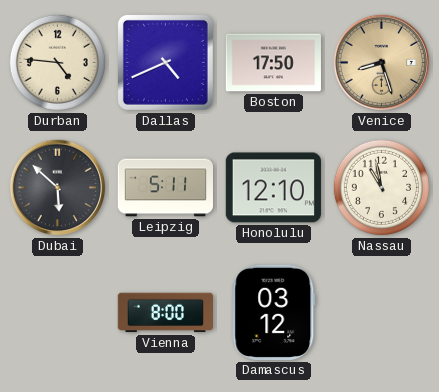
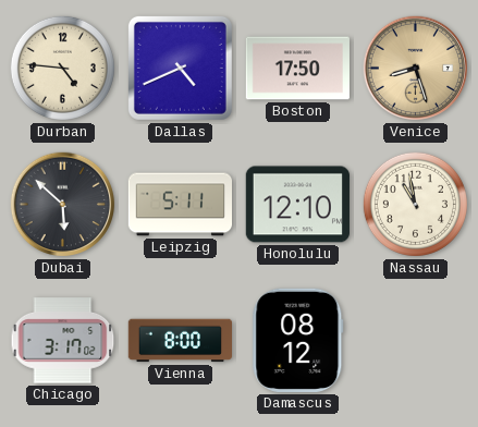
Chicago: none -> 3:17
Damascus: 03:12 -> 08:12
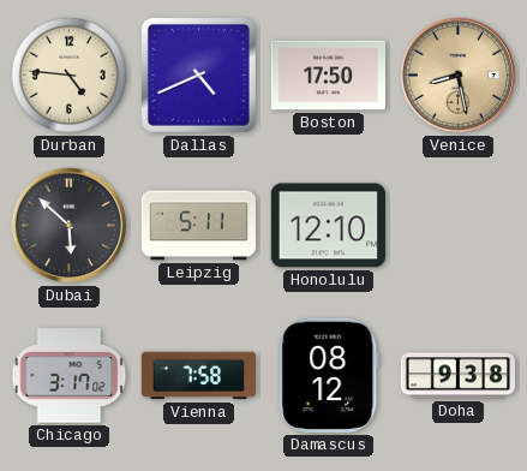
Venice: 8:27 -> 8:28
Nassau: 10:58 -> none
Vienna: 8:00 -> 7:58
Doha: none -> 9:38
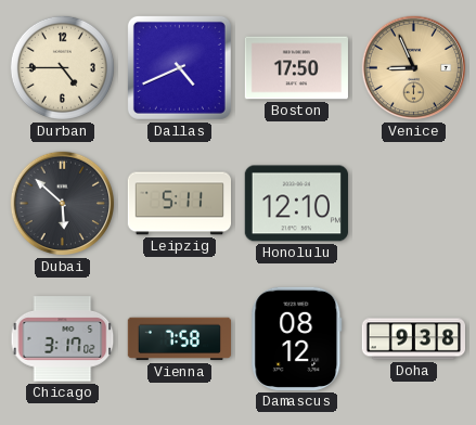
Durban: 4:46 -> 4:45
Venice: 8:28 -> 8:56
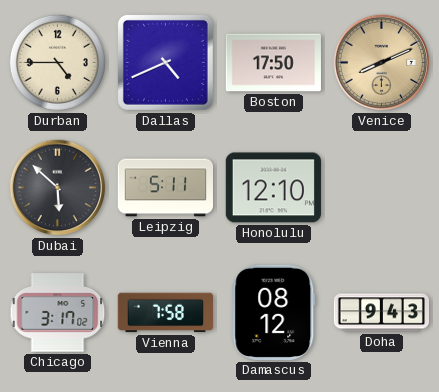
Venice: 8:56 -> 8:11
Doha: 9:38 -> 9:43
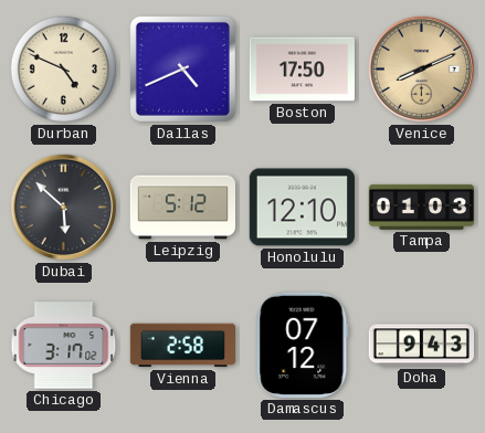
Durban: 4:45 -> 4:49
Leipzig: 5:11 -> 5:12
Tampa: none -> 01:03
Vienna: 7:58 -> 2:58
Damascus: 08:12 -> 07:12
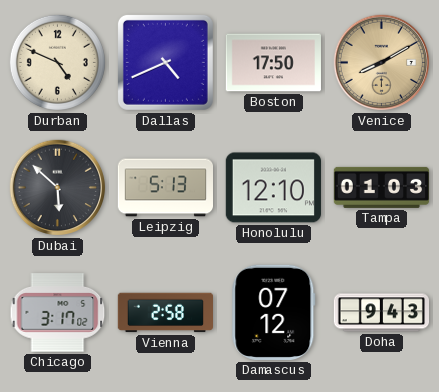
Venice: 8:11 -> 8:10
Leipzig: 5:12 -> 5:13
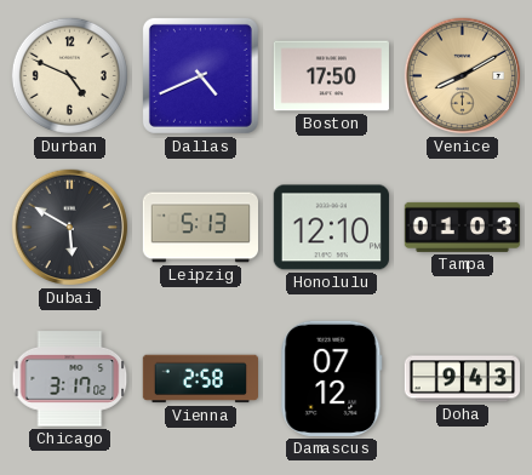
Dubai: 5:52 -> 5:50
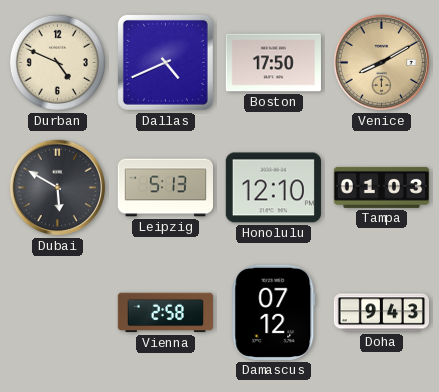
Chicago: 3:17 -> none
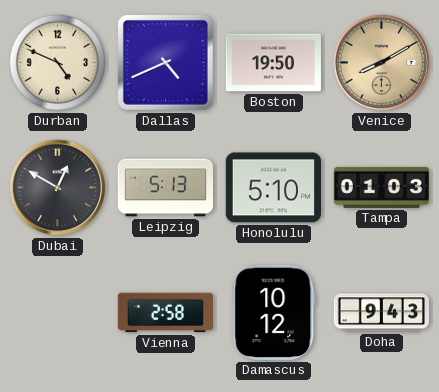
Boston: 17:50 -> 19:50
Dubai: 5:50 -> 12:50
Honolulu: 12:10 -> 5:10
Damascus: 07:12 -> 10:12
